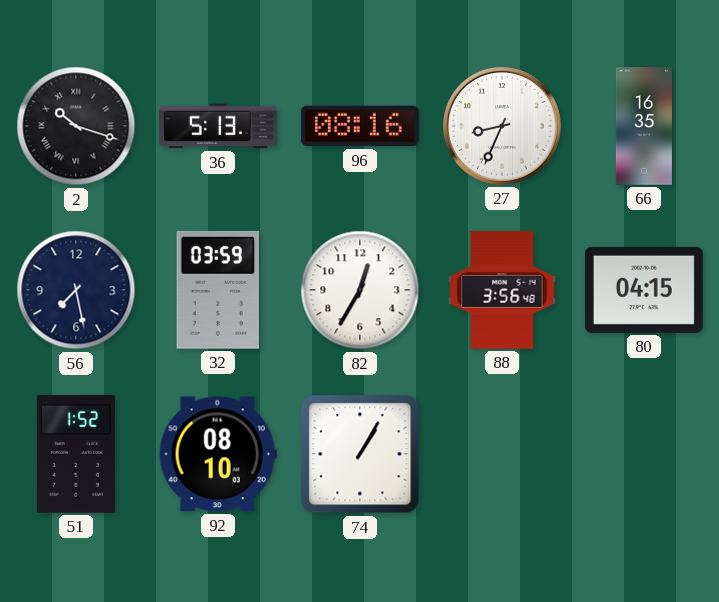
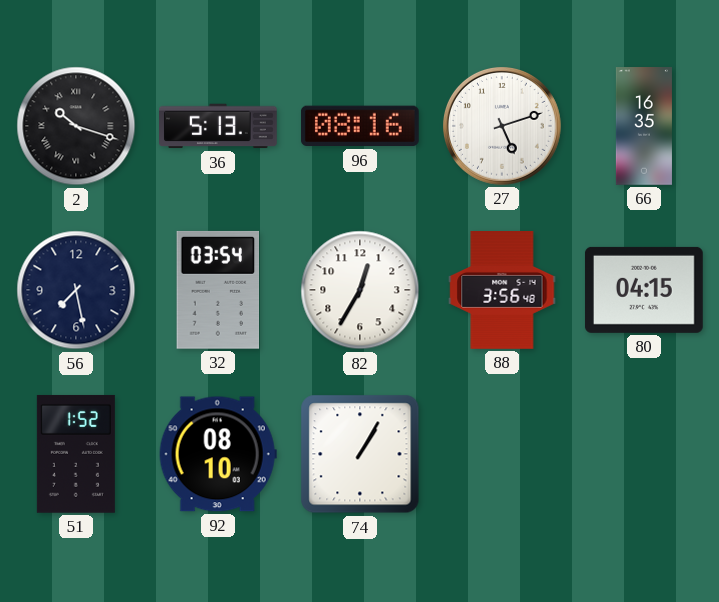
27: 8:34 -> 5:12
32: 03:59 -> 03:54
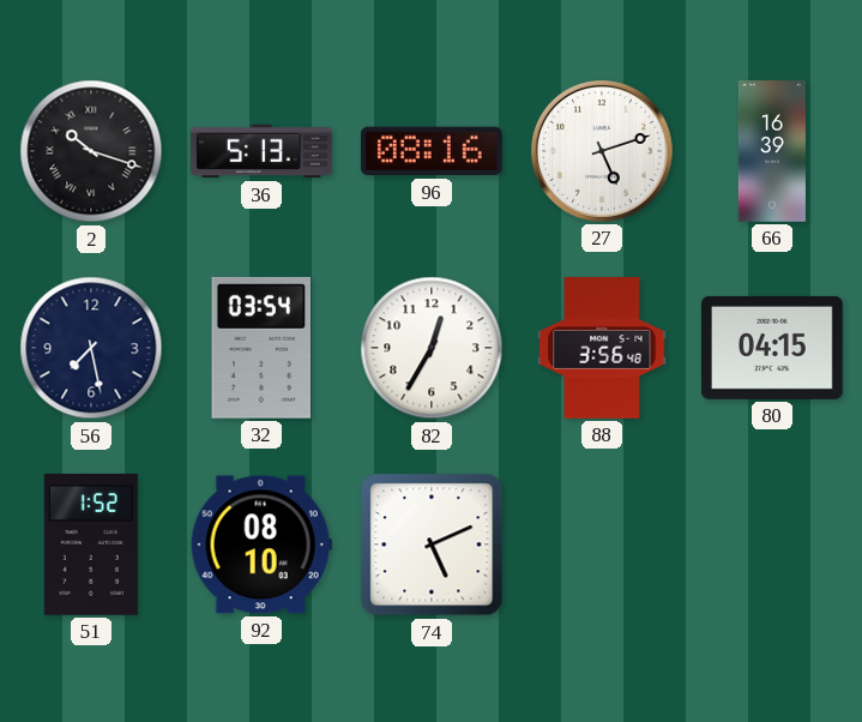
66: 16:35 -> 16:39
74: 1:05 -> 5:11
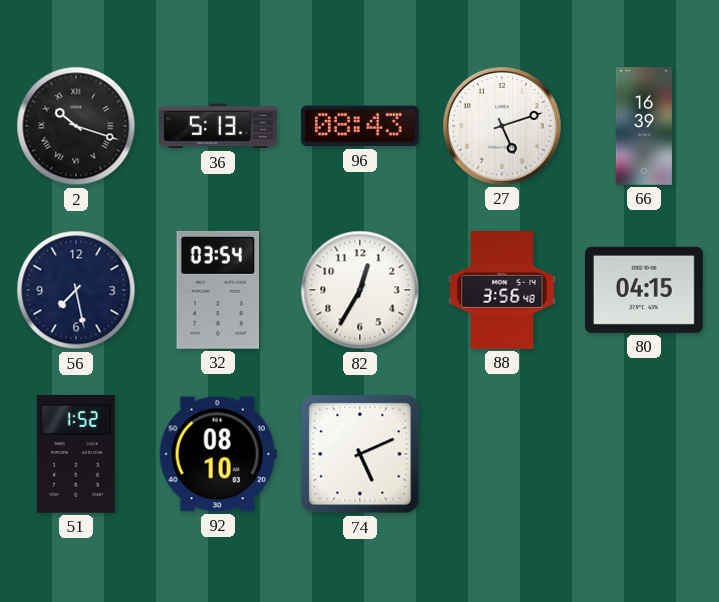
96: 08:16 -> 08:43
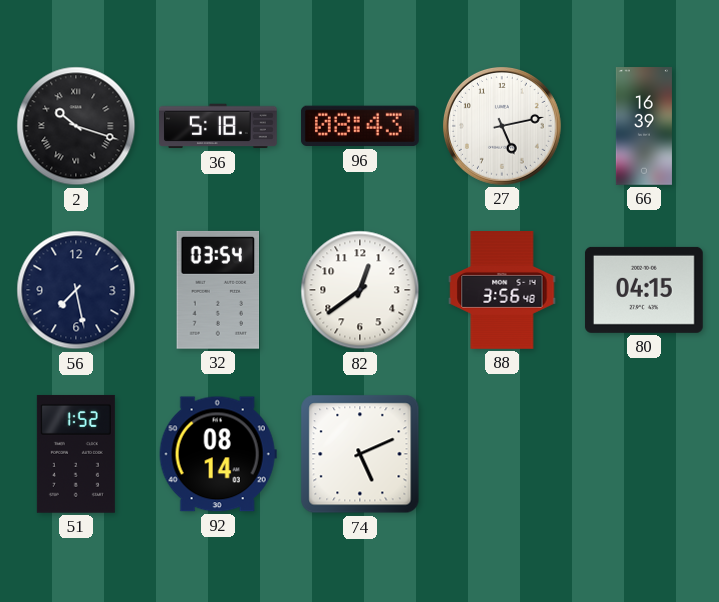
36: 5:13 -> 5:18
27: 5:12 -> 5:13
82: 12:35 -> 12:39
92: 08:10 -> 08:14
